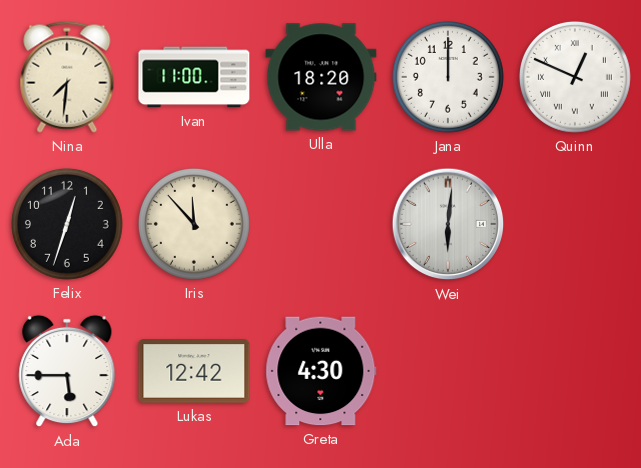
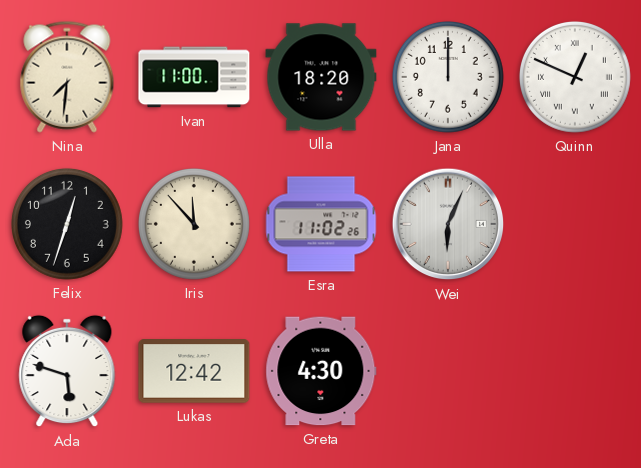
Esra: none -> 11:02
Wei: 6:01 -> 6:04
Ada: 5:45 -> 5:48
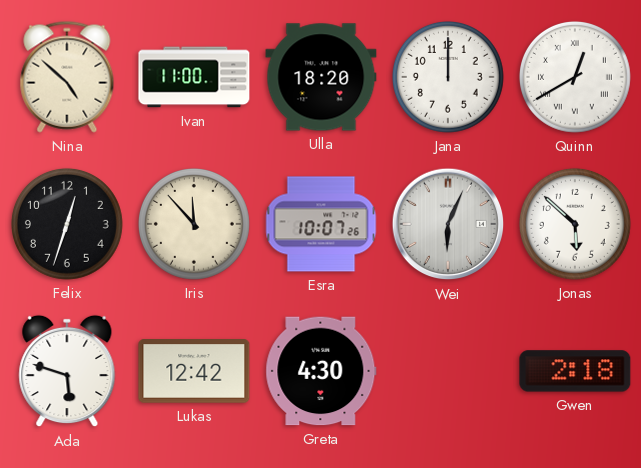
Nina: 7:31 -> 4:52
Quinn: 12:49 -> 12:40
Esra: 11:02 -> 10:07
Jonas: none -> 5:52
Gwen: none -> 2:18
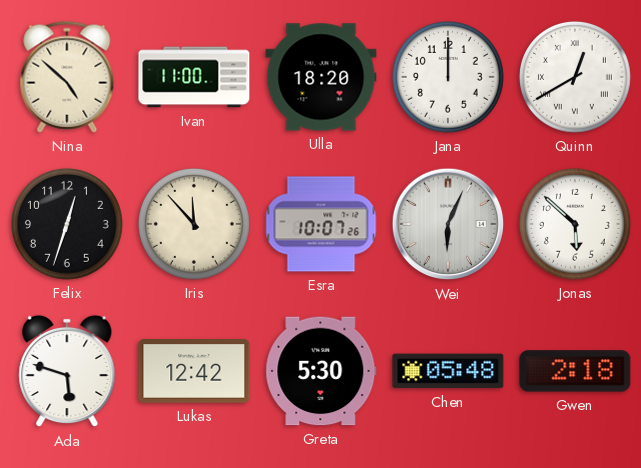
Greta: 4:30 -> 5:30
Chen: none -> 05:48
